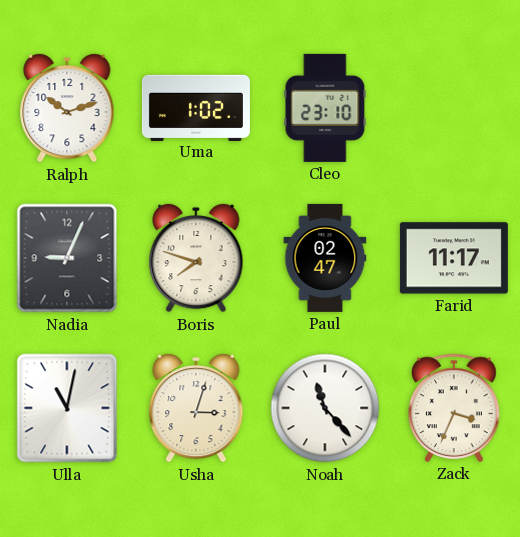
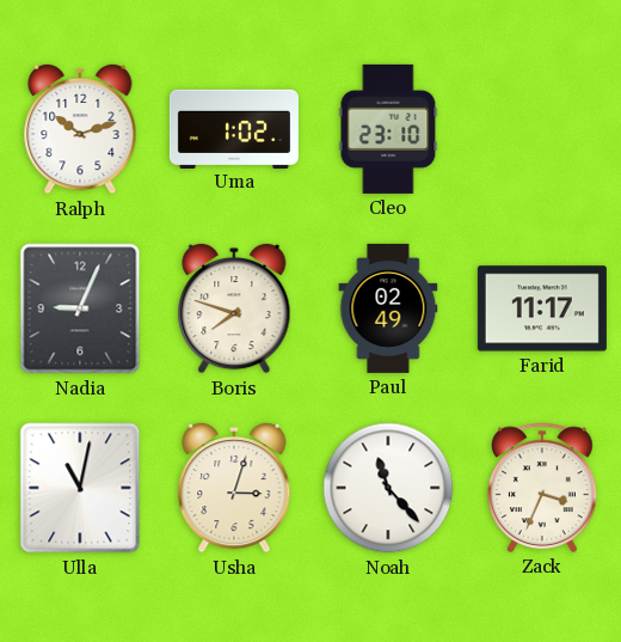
Paul: 02:47 -> 02:49
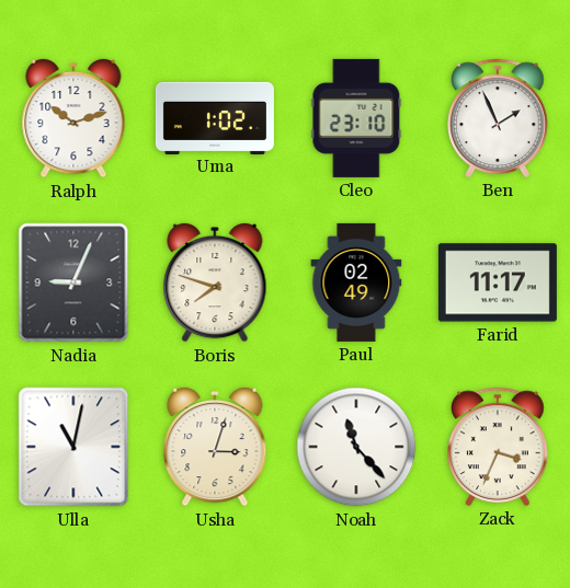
Ben: none -> 1:56
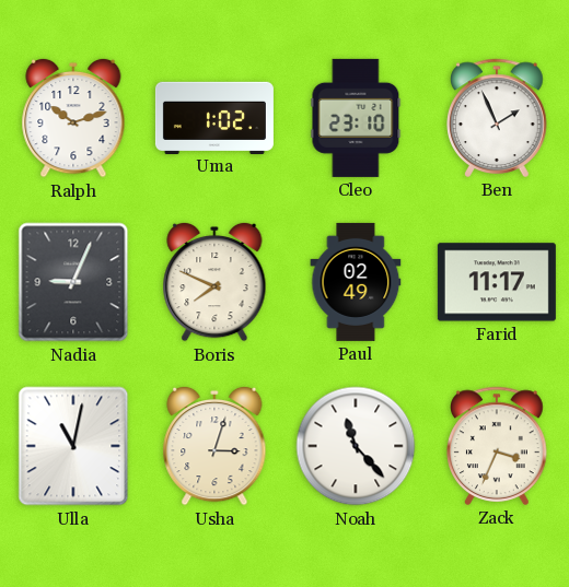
Boris: 7:48 -> 7:49
